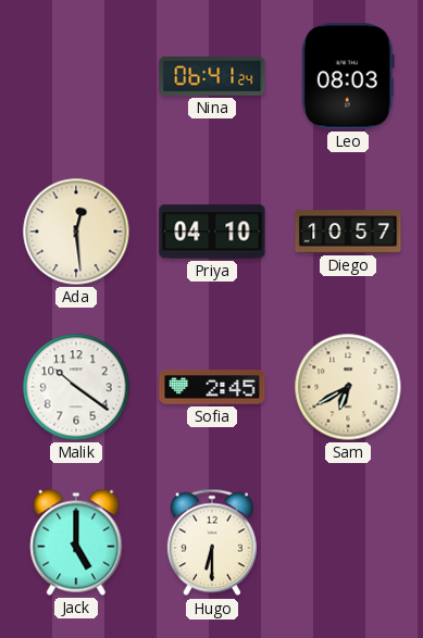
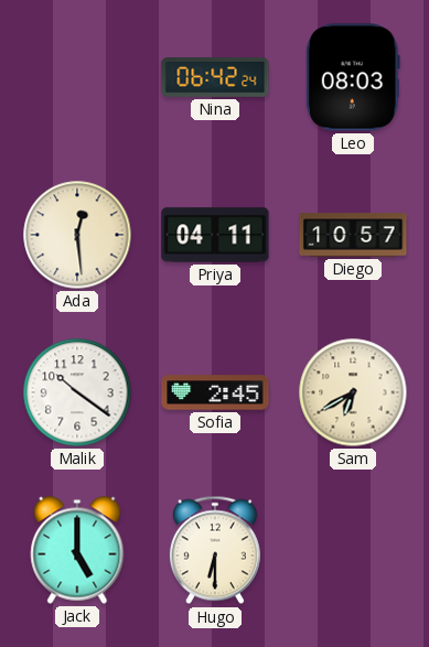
Nina: 06:41 -> 06:42
Priya: 04:10 -> 04:11
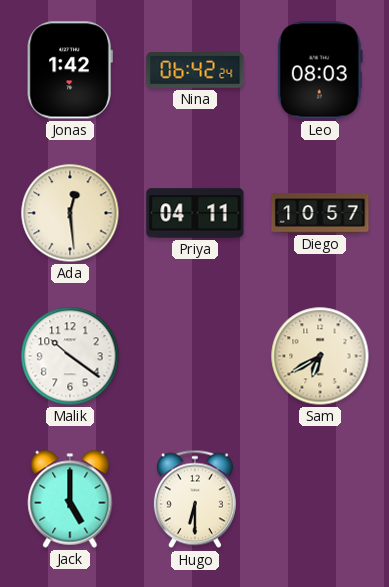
Jonas: none -> 1:42
Sofia: 2:45 -> none
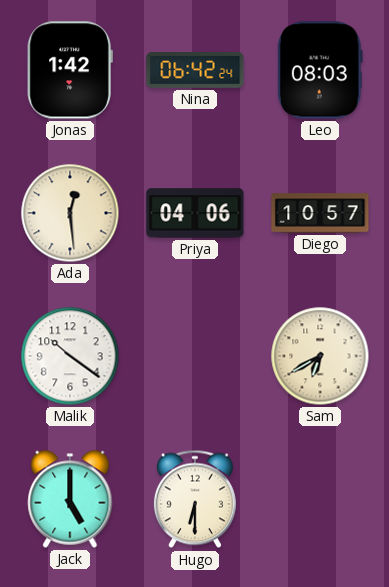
Priya: 04:11 -> 04:06
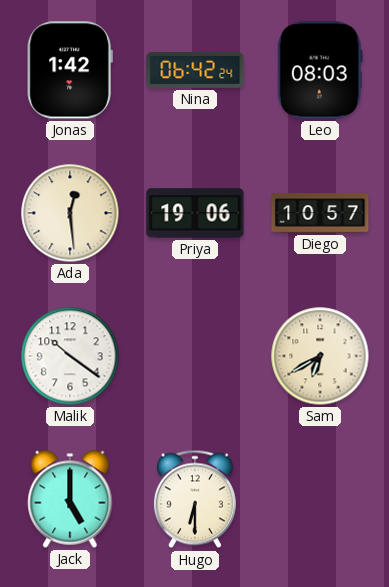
Priya: 04:06 -> 19:06
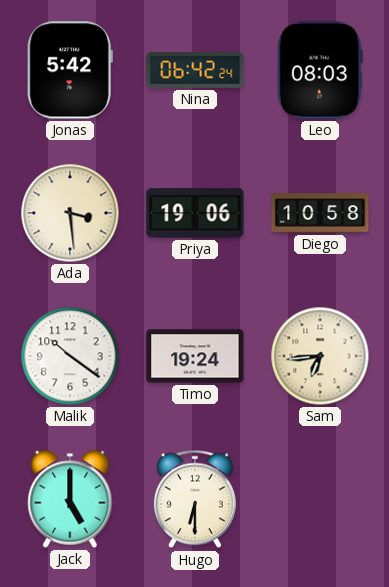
Jonas: 1:42 -> 5:42
Ada: 12:29 -> 3:29
Diego: 10:57 -> 10:58
Timo: none -> 19:24
Sam: 6:40 -> 6:44
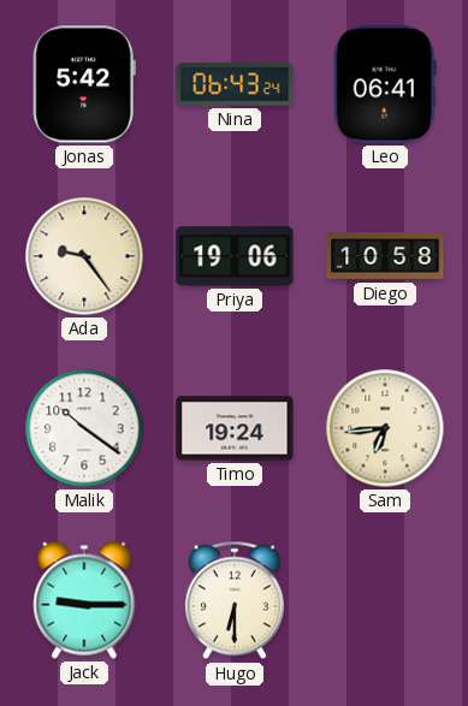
Nina: 06:42 -> 06:43
Leo: 08:03 -> 06:41
Ada: 3:29 -> 9:24
Jack: 5:00 -> 9:15
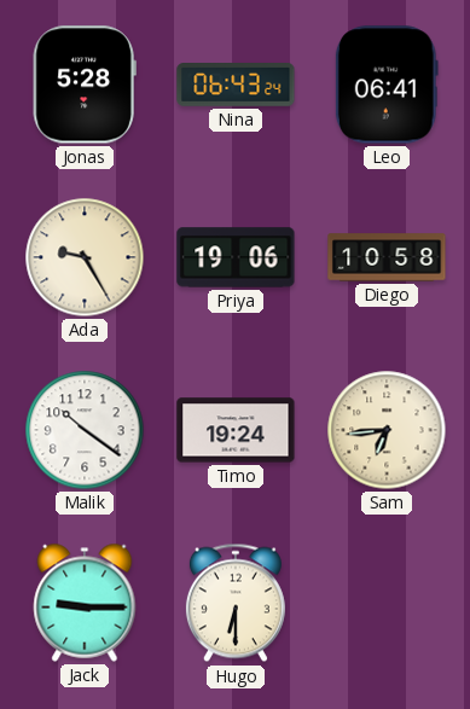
Jonas: 5:42 -> 5:28
Ada: 9:24 -> 9:25
